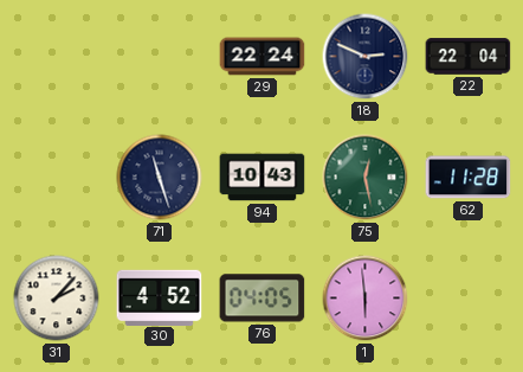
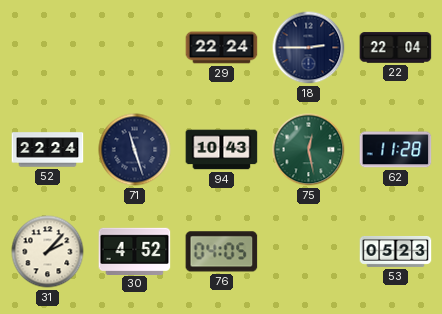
18: 2:49 -> 2:45
52: none -> 22:24
1: 5:59 -> none
53: none -> 05:23
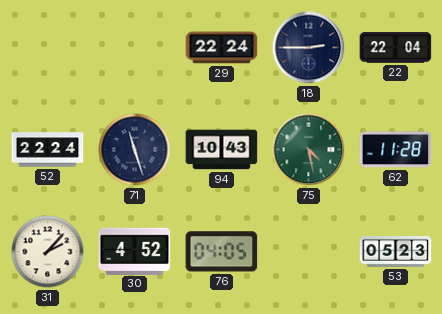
75: 12:28 -> 4:28
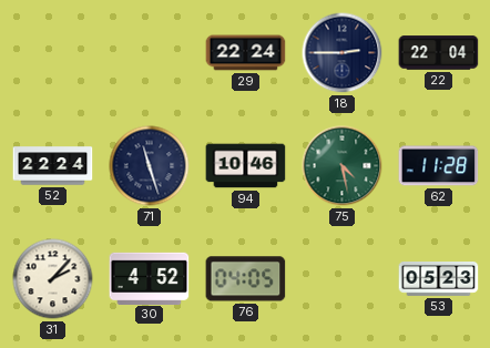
94: 10:43 -> 10:46
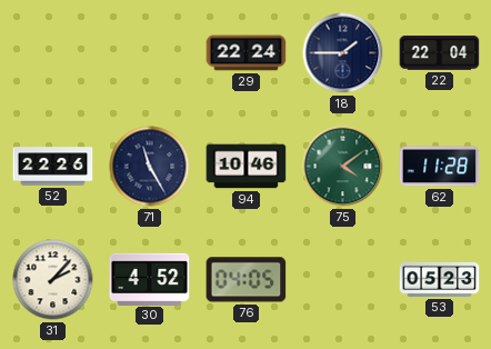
18: 2:45 -> 1:45
52: 22:24 -> 22:26
71: 11:27 -> 11:25
75: 4:28 -> 4:09
